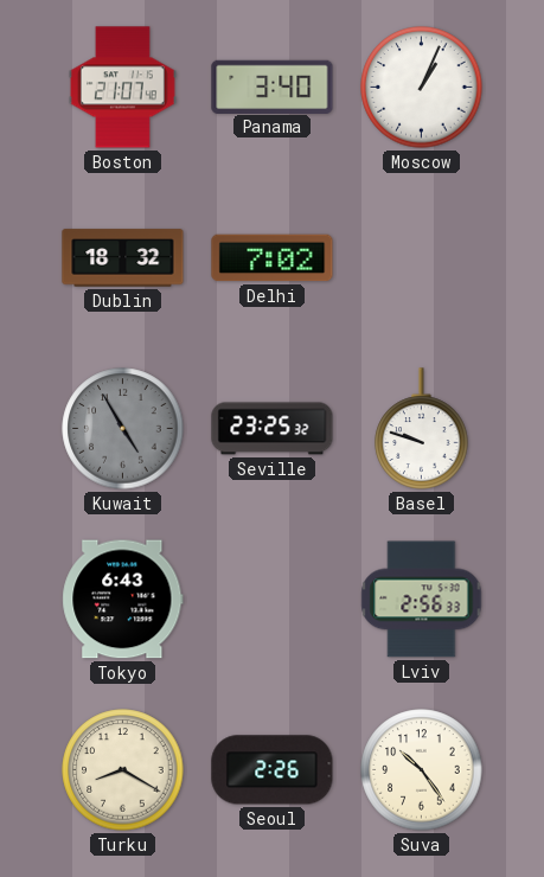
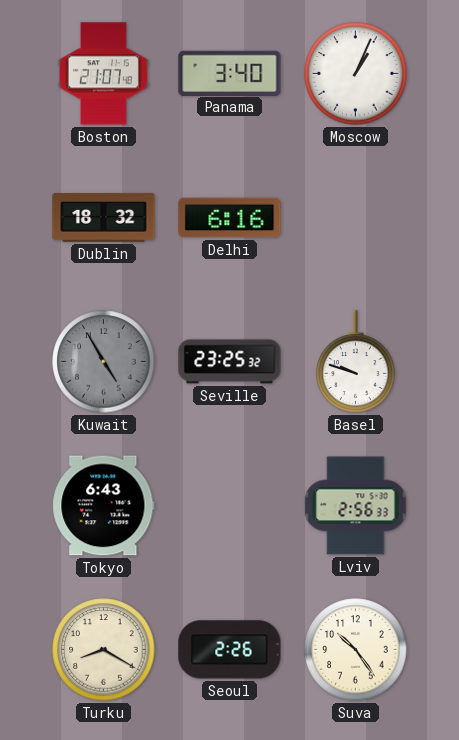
Delhi: 7:02 -> 6:16
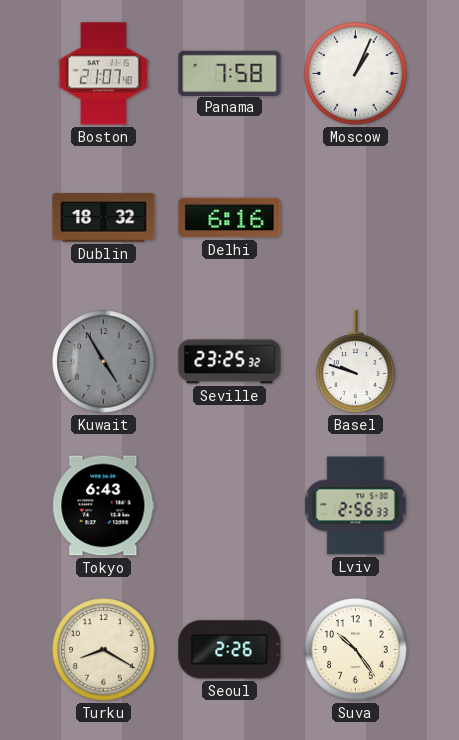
Panama: 3:40 -> 7:58
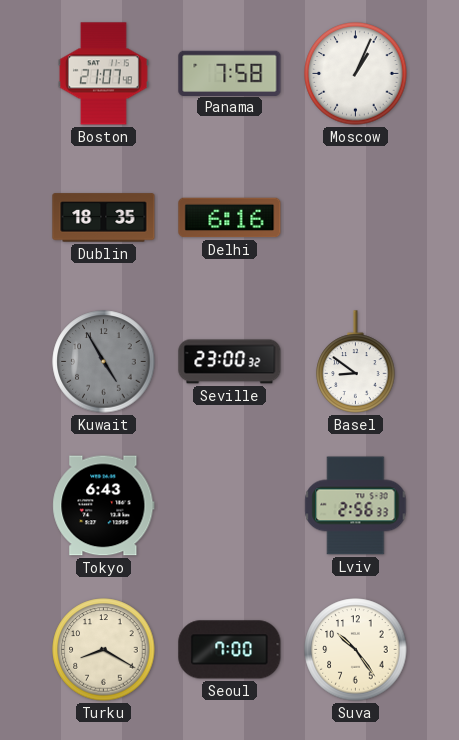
Dublin: 18:32 -> 18:35
Seville: 23:25 -> 23:00
Basel: 9:48 -> 8:51
Seoul: 2:26 -> 7:00
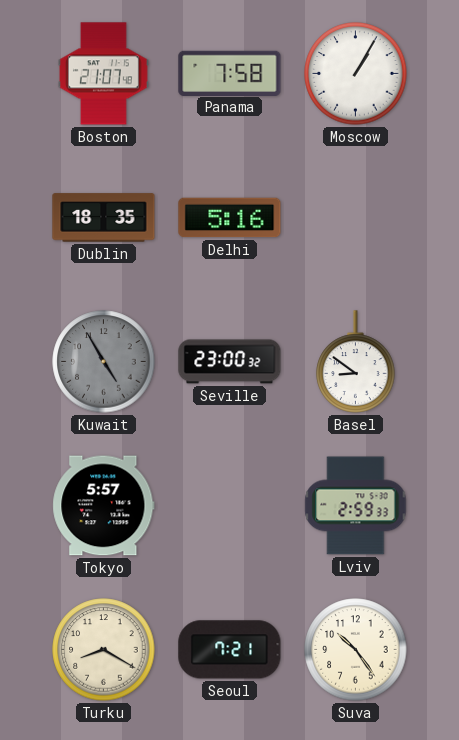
Moscow: 1:04 -> 1:05
Delhi: 6:16 -> 5:16
Tokyo: 6:43 -> 5:57
Lviv: 2:56 -> 2:59
Seoul: 7:00 -> 7:21
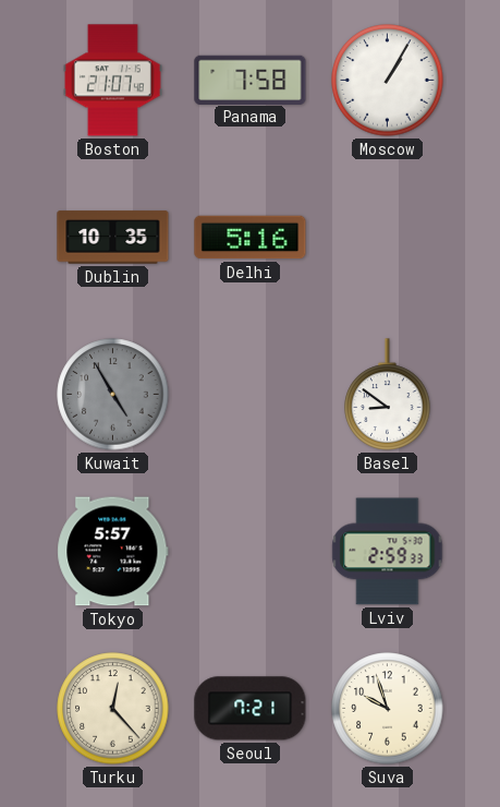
Dublin: 18:35 -> 10:35
Seville: 23:00 -> none
Turku: 8:20 -> 12:23
Suva: 10:24 -> 9:57
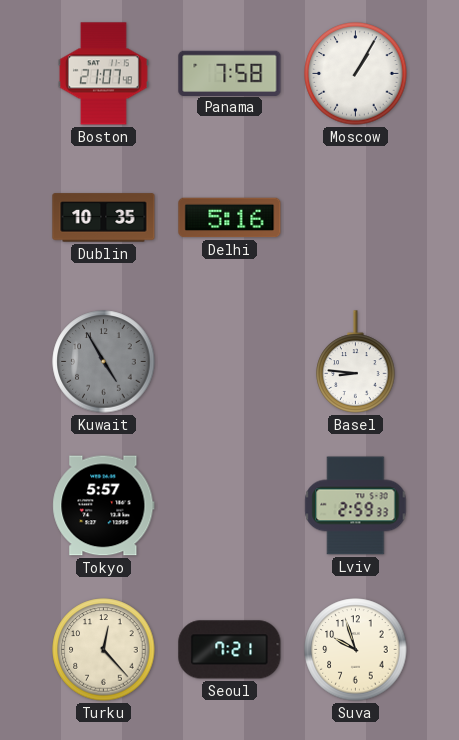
Basel: 8:51 -> 8:46
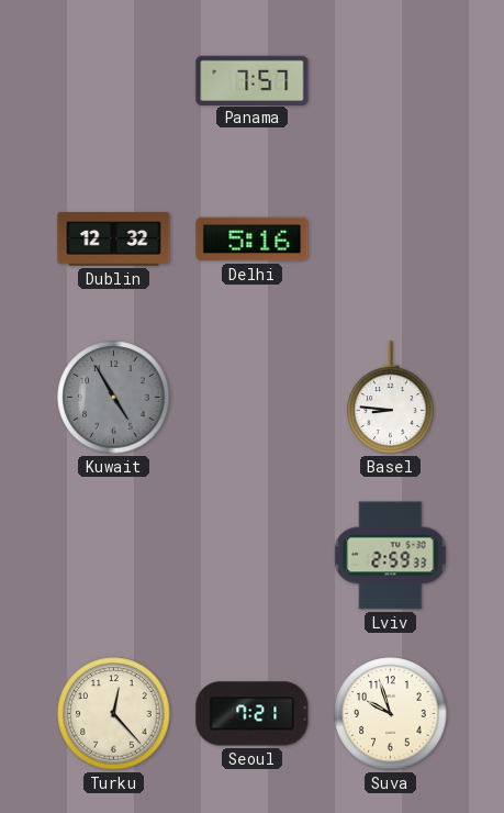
Boston: 21:07 -> none
Panama: 7:58 -> 7:57
Moscow: 1:05 -> none
Dublin: 10:35 -> 12:32
Tokyo: 5:57 -> none
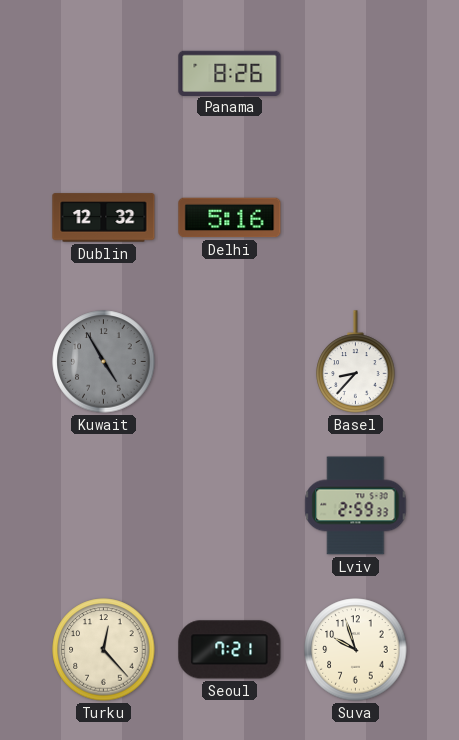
Panama: 7:57 -> 8:26
Basel: 8:46 -> 8:37
